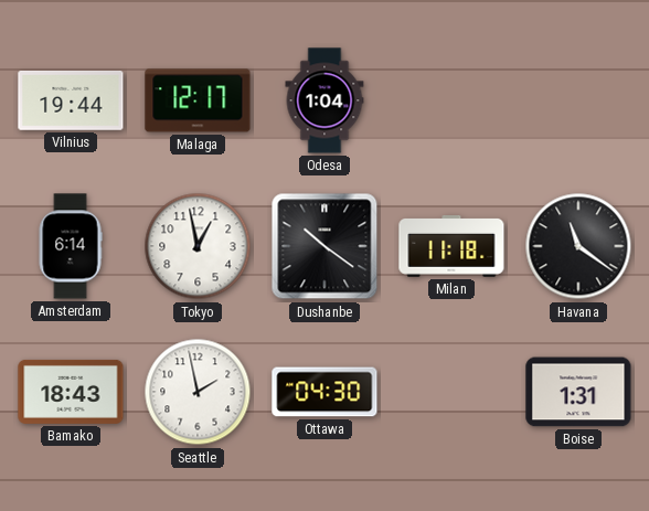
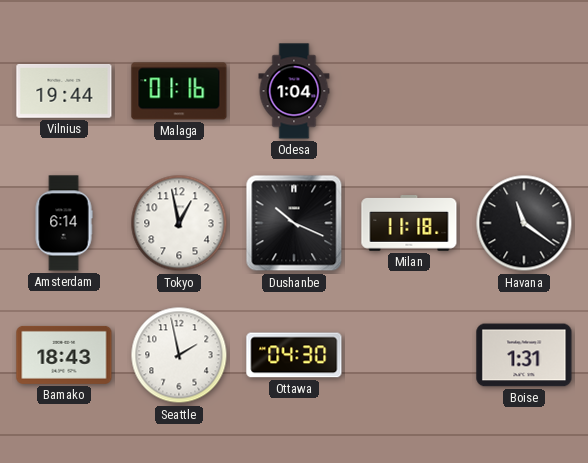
Malaga: 12:17 -> 01:16
Dushanbe: 10:21 -> 10:19
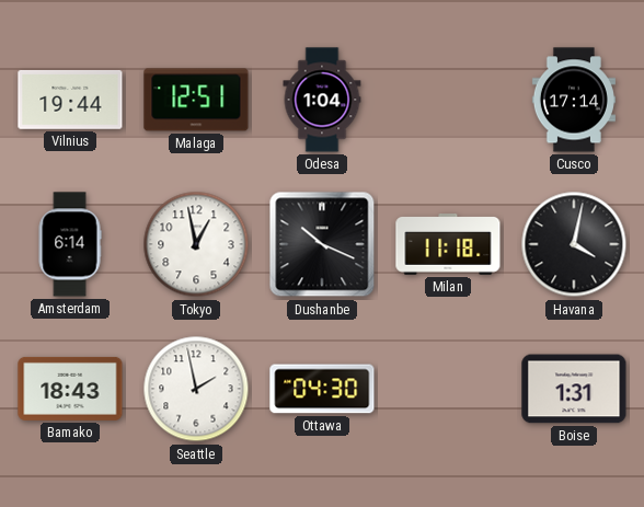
Malaga: 01:16 -> 12:51
Cusco: none -> 17:14
Havana: 11:21 -> 4:02
